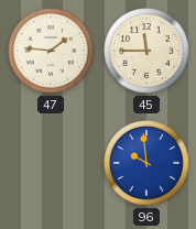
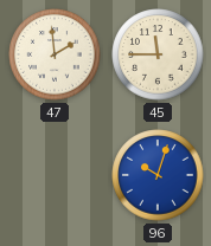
47: 1:46 -> 1:59
96: 9:59 -> 10:03
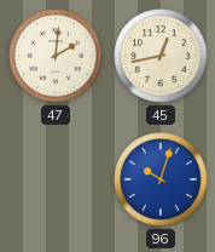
47: 1:59 -> 2:01
45: 11:45 -> 12:43
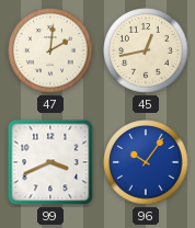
99: none -> 3:41
96: 10:03 -> 10:06
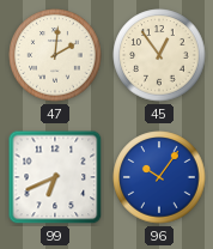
45: 12:43 -> 12:54
99: 3:41 -> 6:41
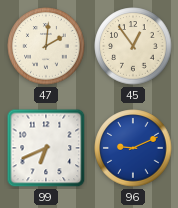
96: 10:06 -> 9:11
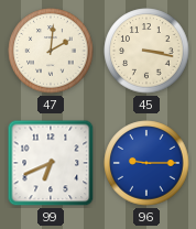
45: 12:54 -> 3:17
96: 9:11 -> 9:15
